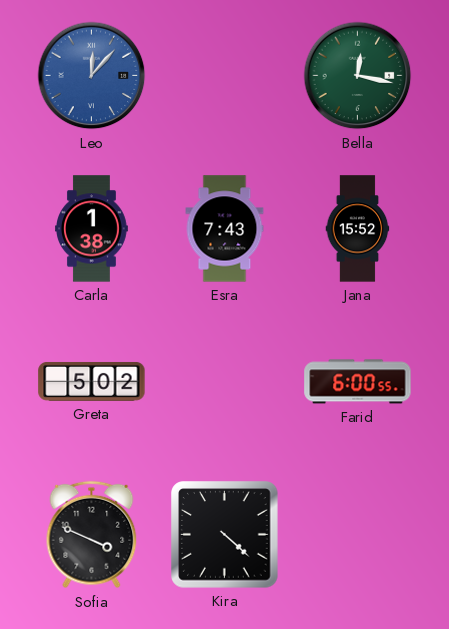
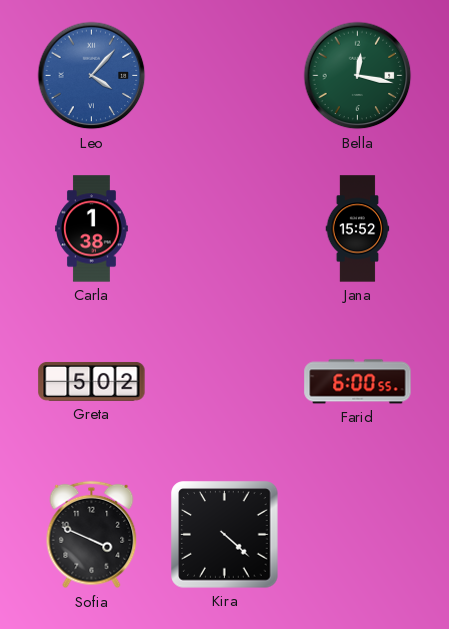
Leo: 12:07 -> 4:07
Esra: 7:43 -> none
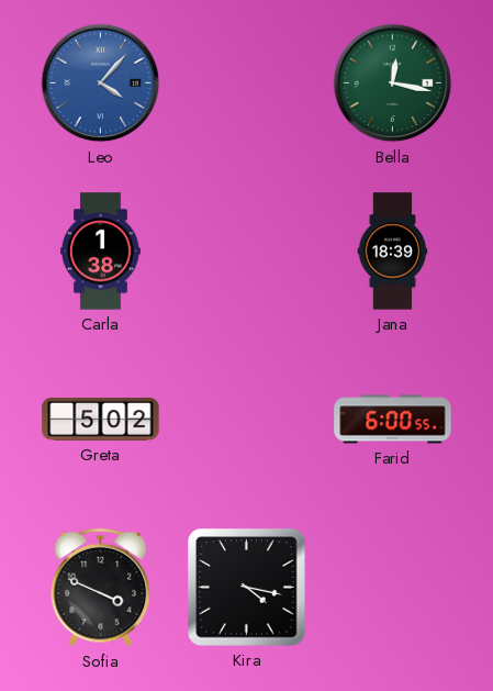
Jana: 15:52 -> 18:39
Kira: 4:22 -> 4:17
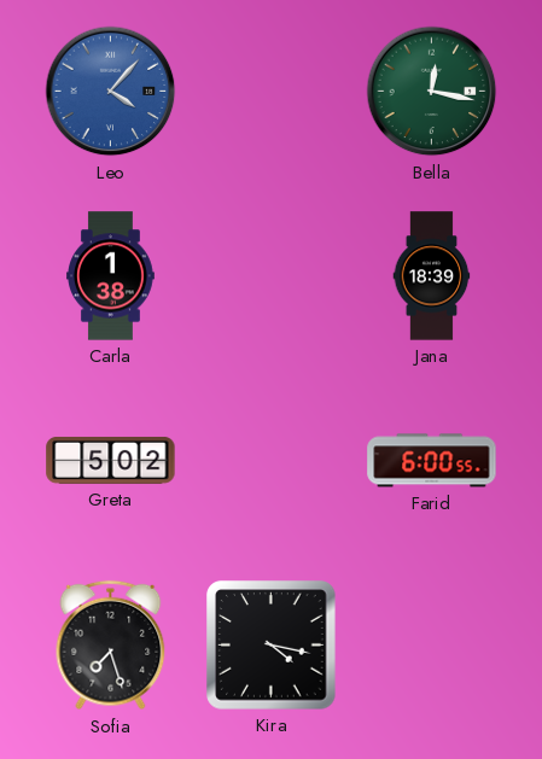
Sofia: 3:49 -> 7:27
